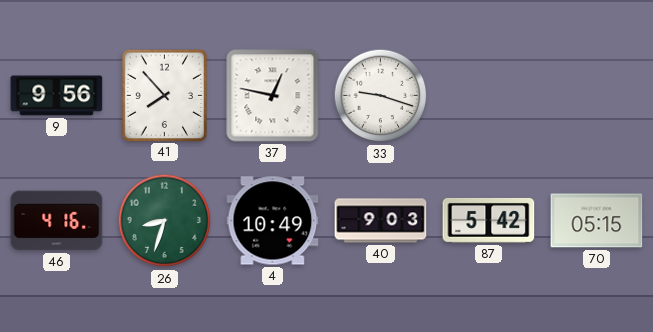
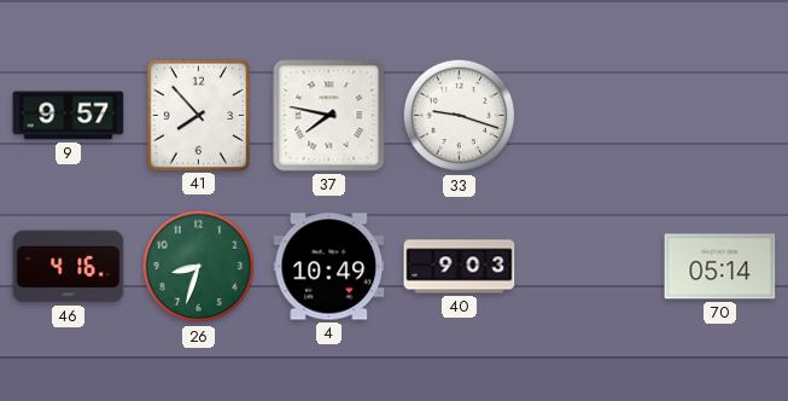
9: 9:56 -> 9:57
37: 12:47 -> 7:47
87: 5:42 -> none
70: 05:15 -> 05:14
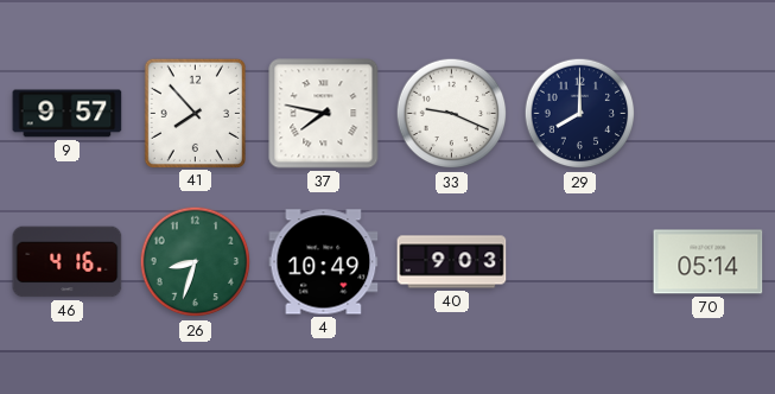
33: 9:18 -> 9:19
29: none -> 8:00
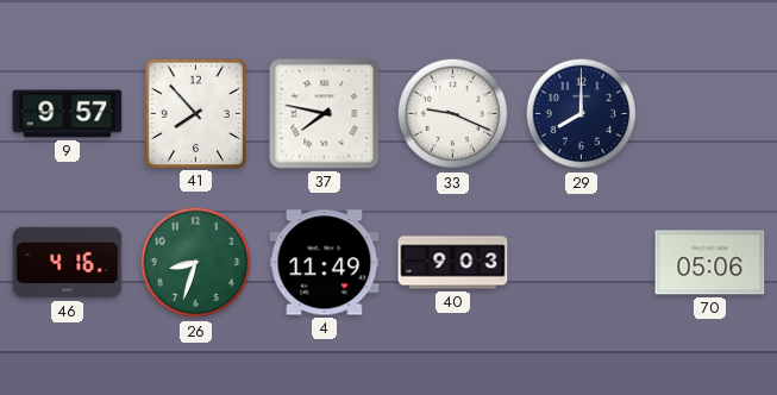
4: 10:49 -> 11:49
70: 05:14 -> 05:06
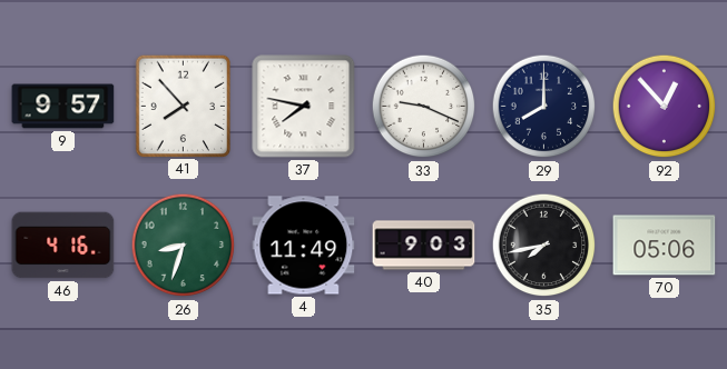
92: none -> 12:53
35: none -> 7:43
